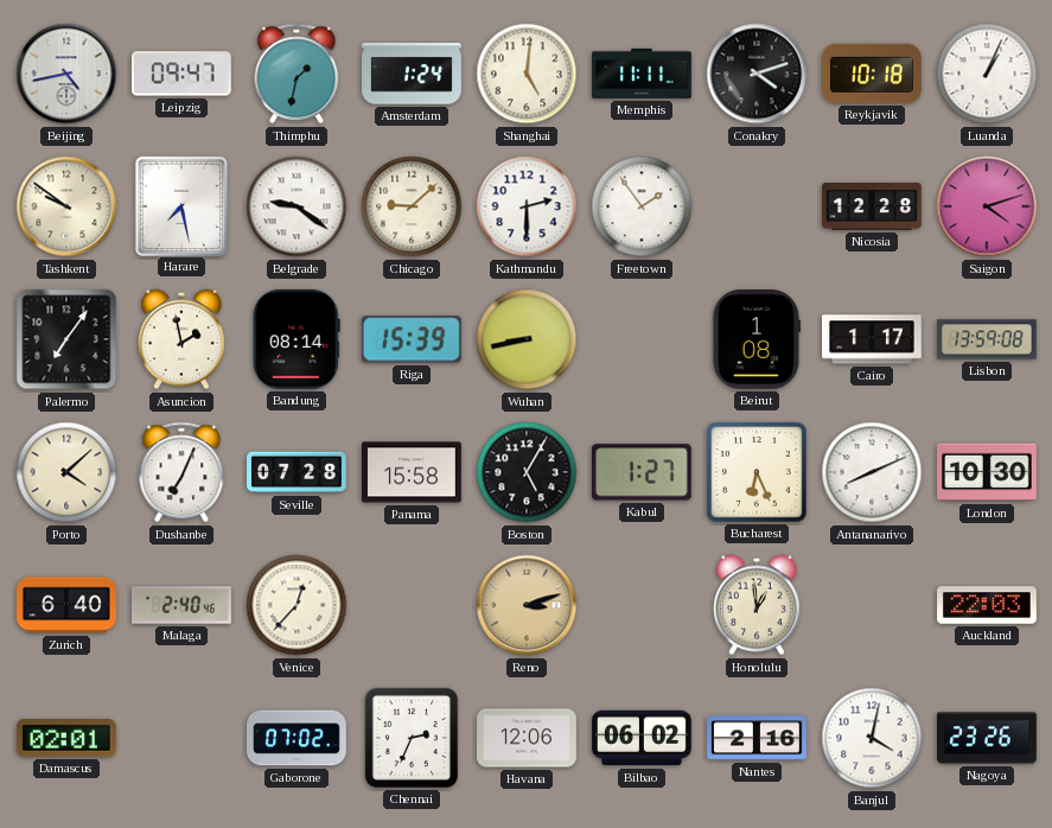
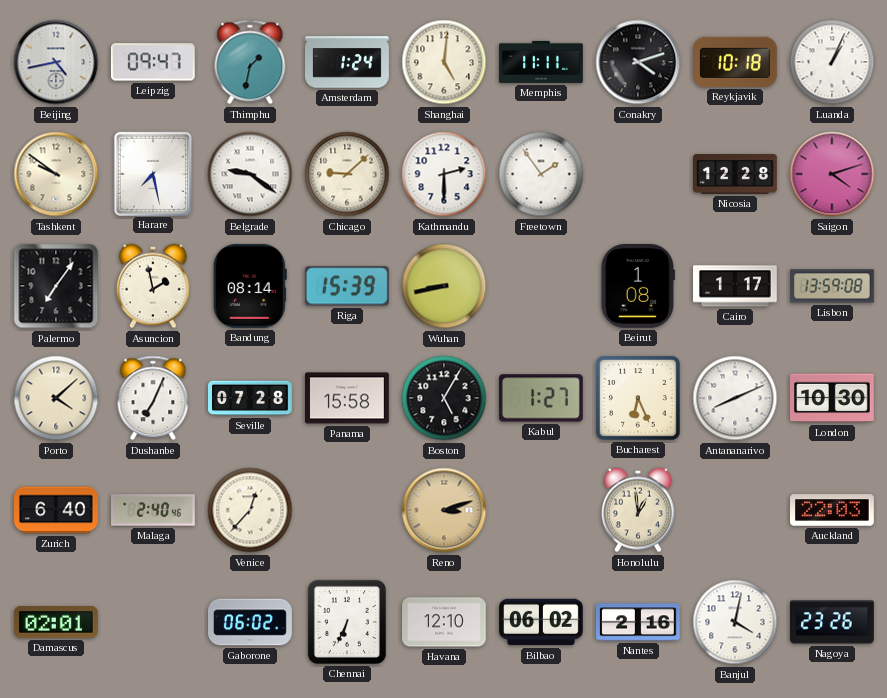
Gaborone: 07:02 -> 06:02
Chennai: 2:34 -> 6:34
Havana: 12:06 -> 12:10
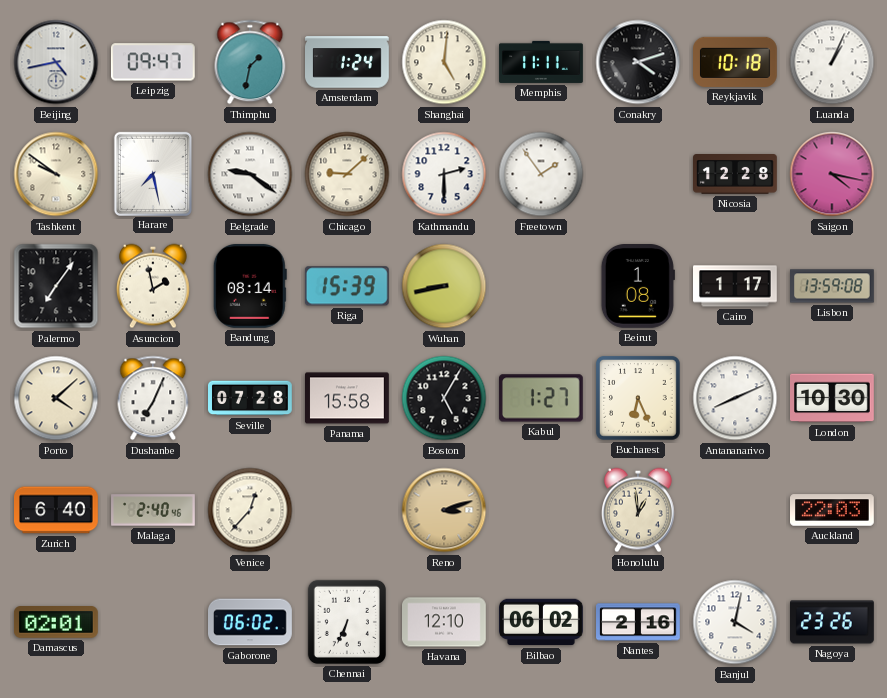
Saigon: 4:12 -> 4:17
